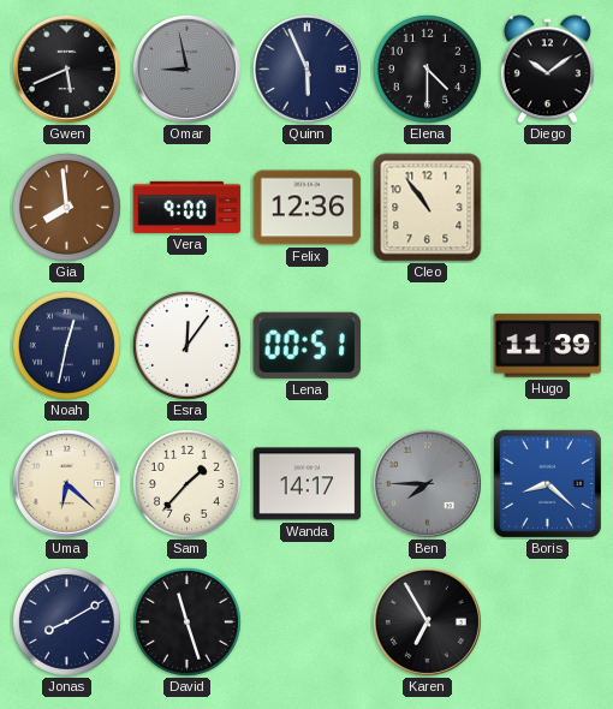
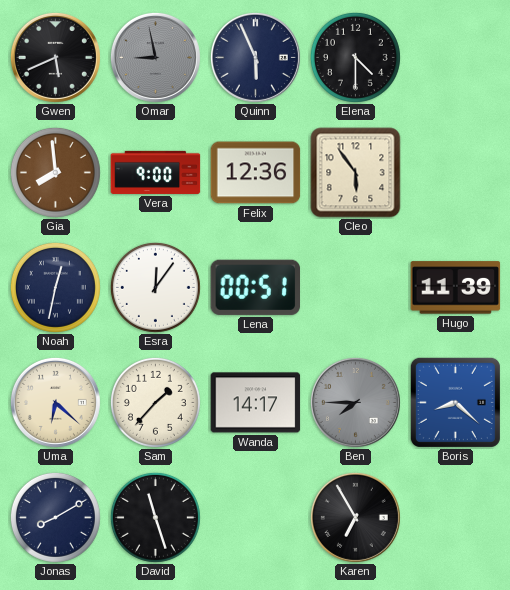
Diego: 10:09 -> none
Cleo: 10:54 -> 5:54
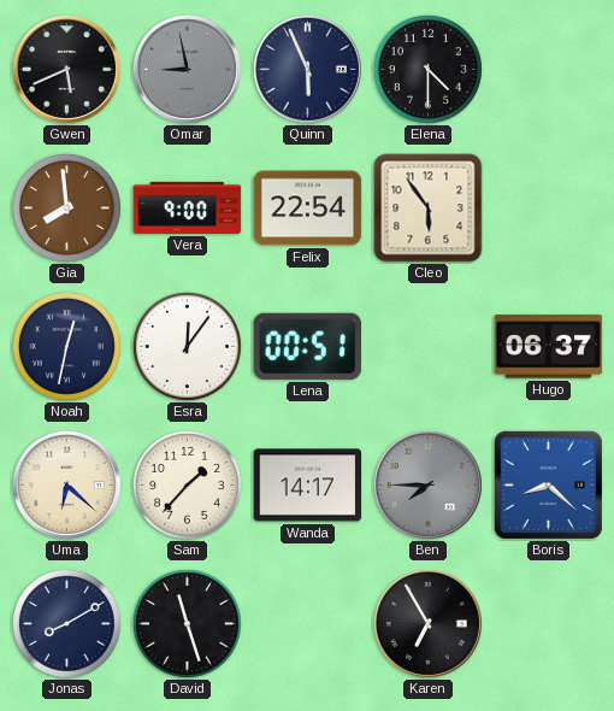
Felix: 12:36 -> 22:54
Hugo: 11:39 -> 06:37
